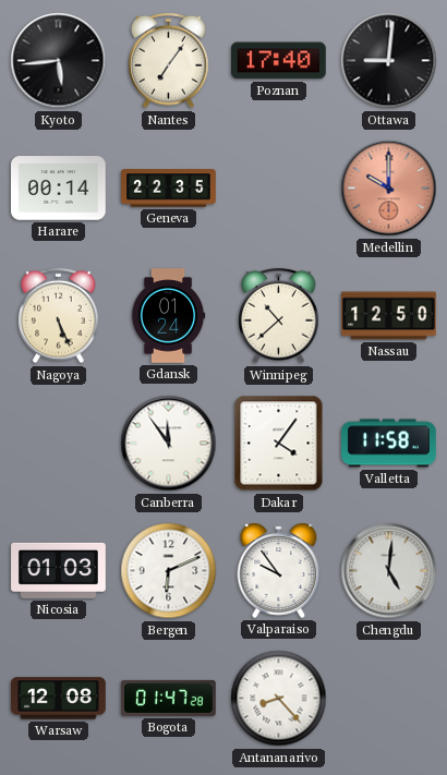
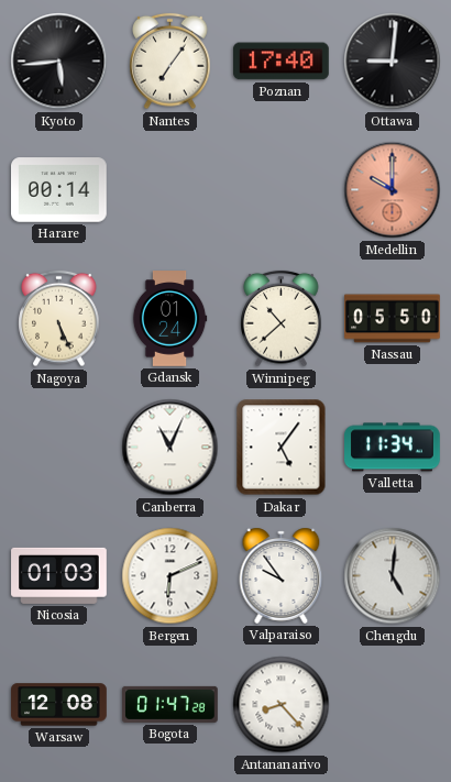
Geneva: 22:35 -> none
Nassau: 12:50 -> 05:50
Canberra: 11:54 -> 11:04
Dakar: 4:06 -> 5:06
Valletta: 11:58 -> 11:34
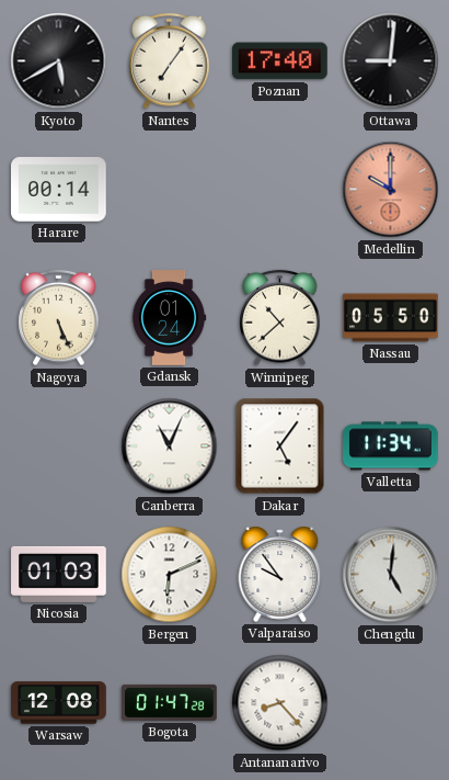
Kyoto: 5:44 -> 5:40
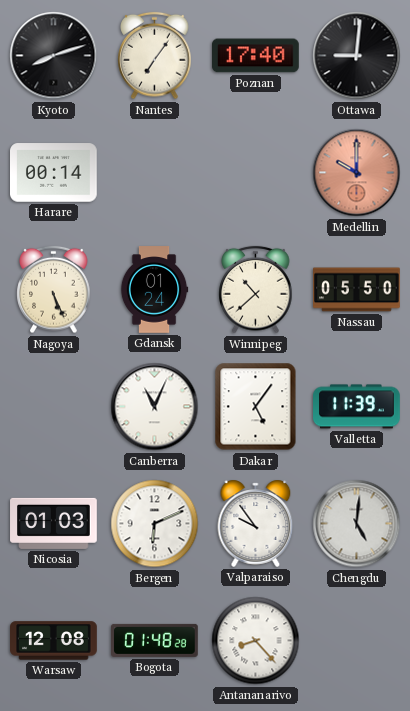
Kyoto: 5:40 -> 8:12
Valletta: 11:34 -> 11:39
Bogota: 01:47 -> 01:48
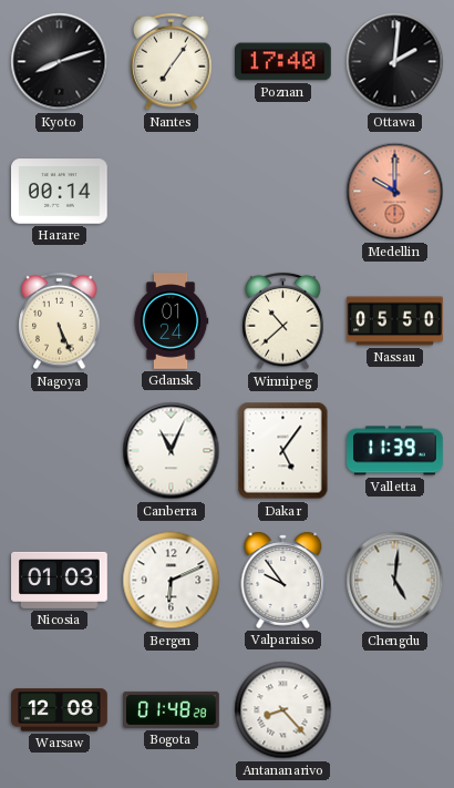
Ottawa: 9:01 -> 2:01
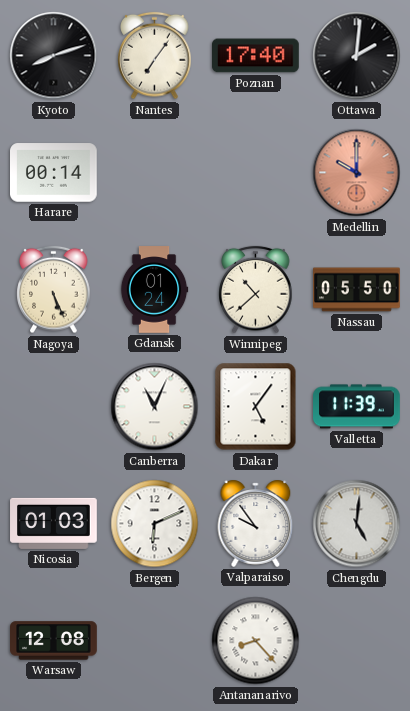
Bogota: 01:48 -> none
